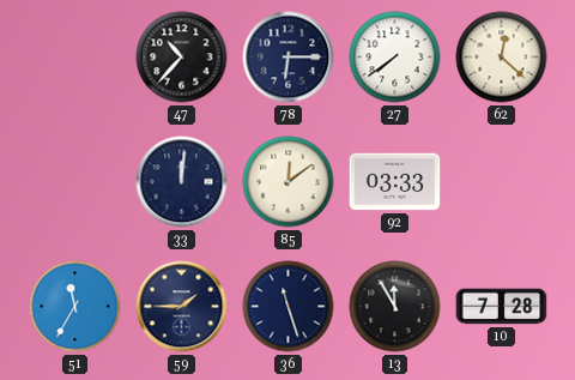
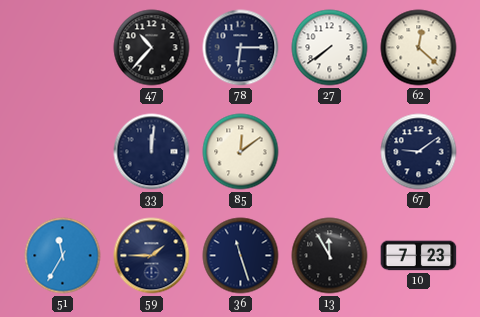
92: 03:33 -> none
67: none -> 9:09
10: 7:28 -> 7:23
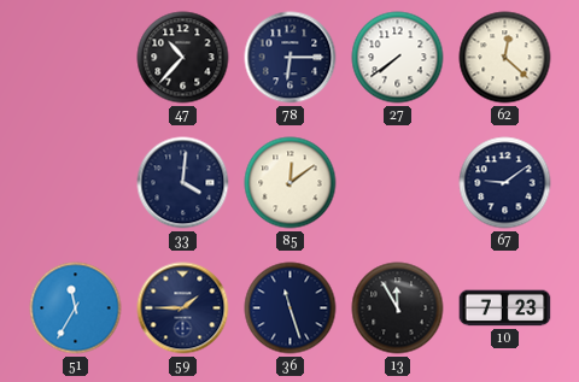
33: 12:01 -> 4:01
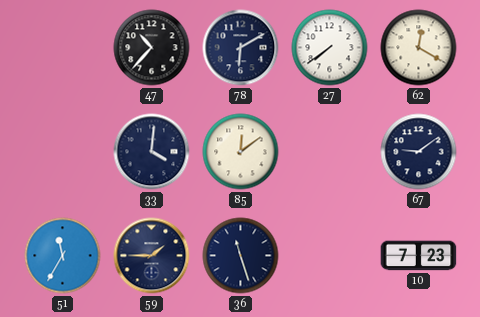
78: 6:15 -> 6:10
62: 12:22 -> 12:20
13: 11:55 -> none
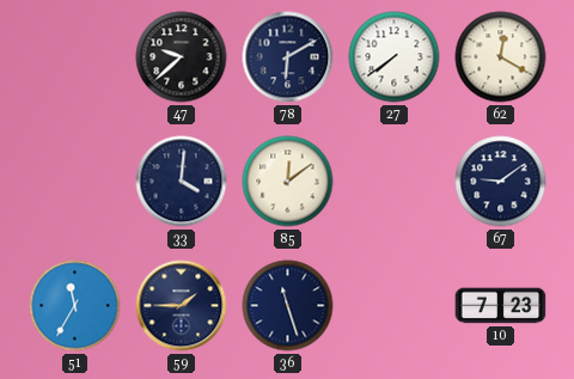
47: 10:37 -> 9:38
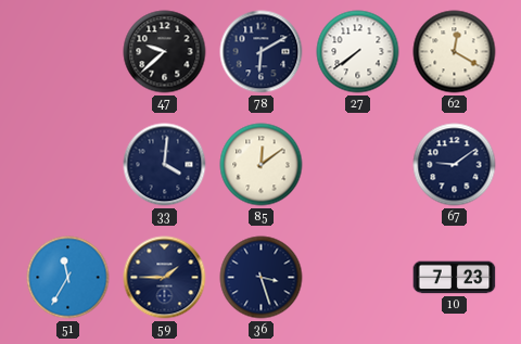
36: 11:27 -> 3:27
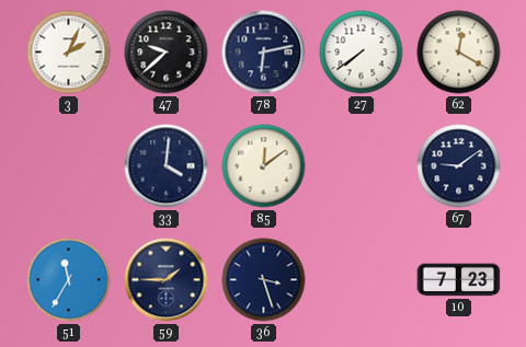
3: none -> 2:04
78: 6:10 -> 6:13
